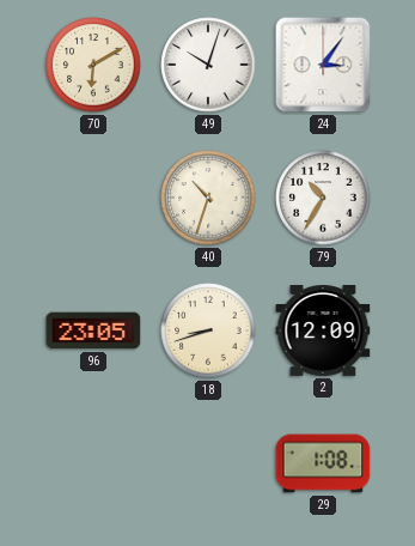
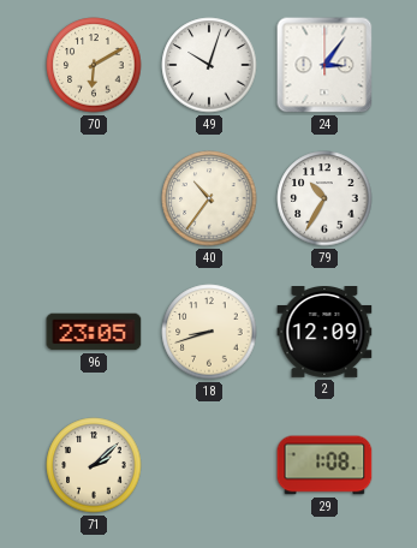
40: 10:33 -> 10:36
71: none -> 2:08
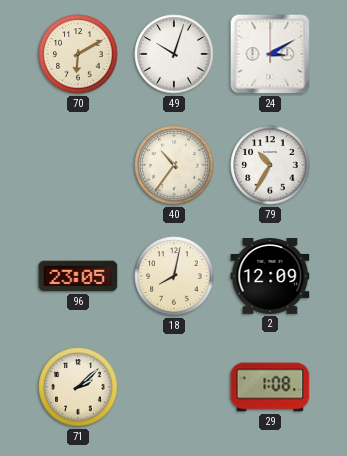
24: 3:06 -> 3:10
18: 8:42 -> 8:02
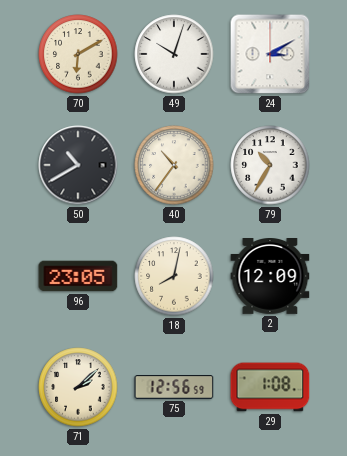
50: none -> 10:40
75: none -> 12:56
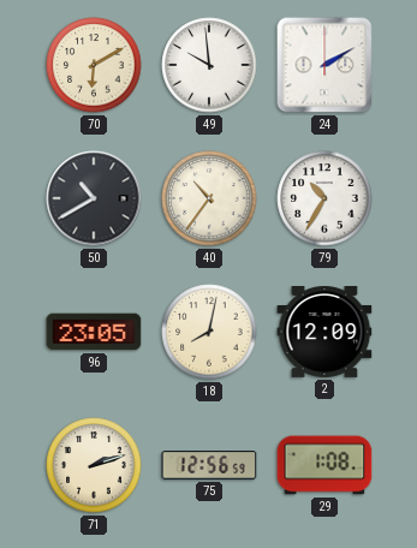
49: 10:03 -> 9:59
24: 3:10 -> 2:10
71: 2:08 -> 2:12
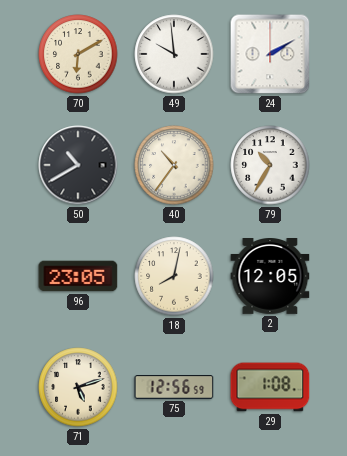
2: 12:09 -> 12:05
71: 2:12 -> 5:12
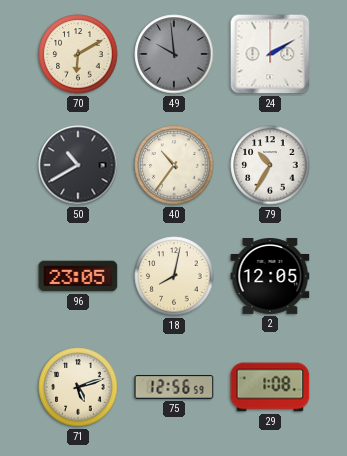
49 dial: white -> grey
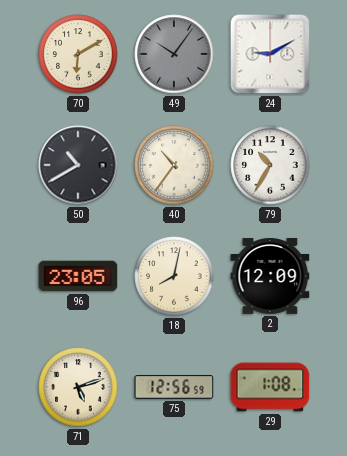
49: 9:59 -> 10:06
24: 2:10 -> 9:10
2: 12:05 -> 12:09
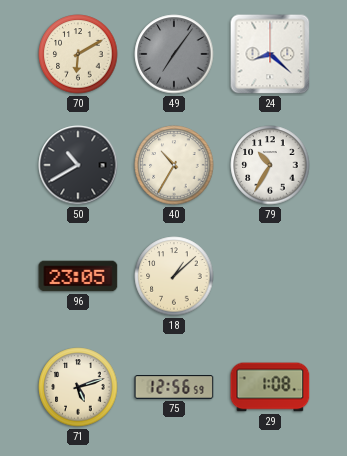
49: 10:06 -> 7:06
24: 9:10 -> 8:22
40: 10:36 -> 10:35
18: 8:02 -> 1:08
2: 12:09 -> none
